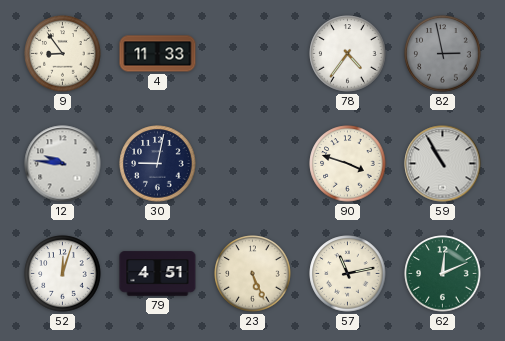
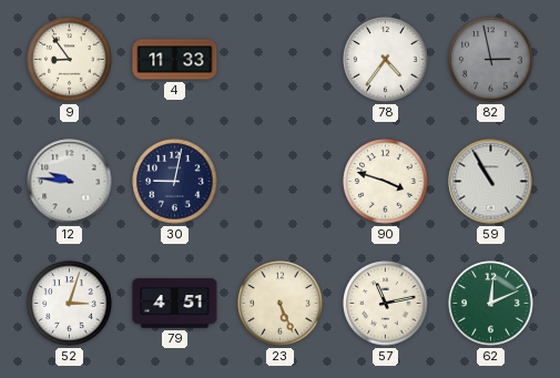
52: 12:03 -> 3:03
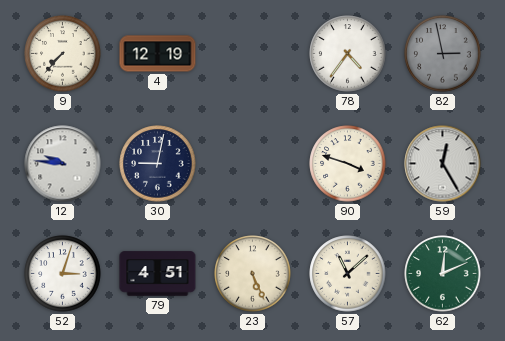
9: 8:54 -> 7:37
4: 11:33 -> 12:19
59: 10:55 -> 12:25
57: 11:13 -> 11:08
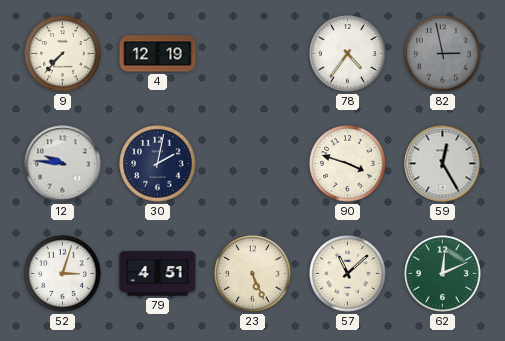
30: 9:02 -> 2:02
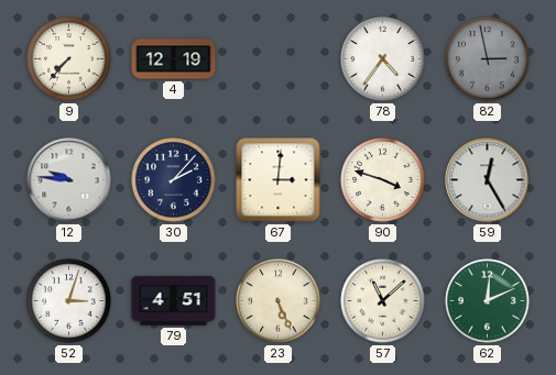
30: 2:02 -> 2:07
67: none -> 3:01
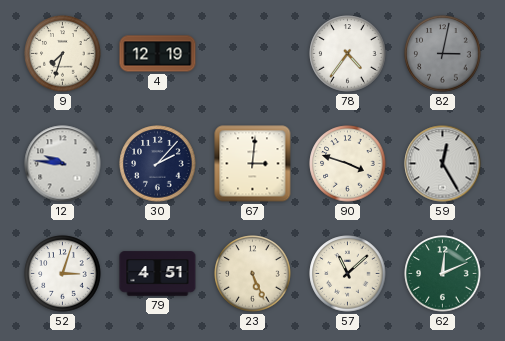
9: 7:37 -> 7:33
82: 2:58 -> 3:02
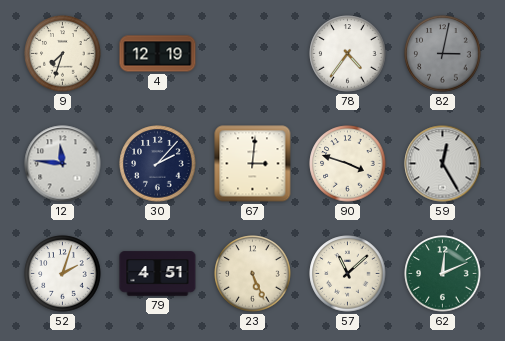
12: 9:46 -> 11:46
52: 3:03 -> 2:03
